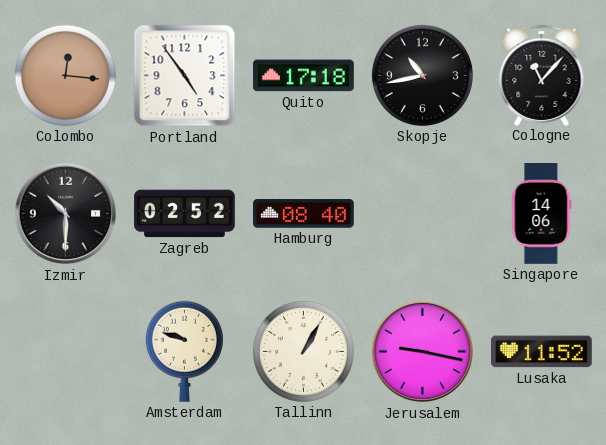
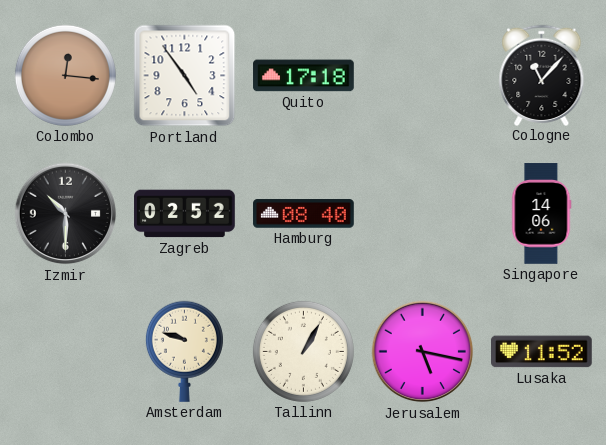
Skopje: 10:43 -> none
Jerusalem: 9:17 -> 5:17
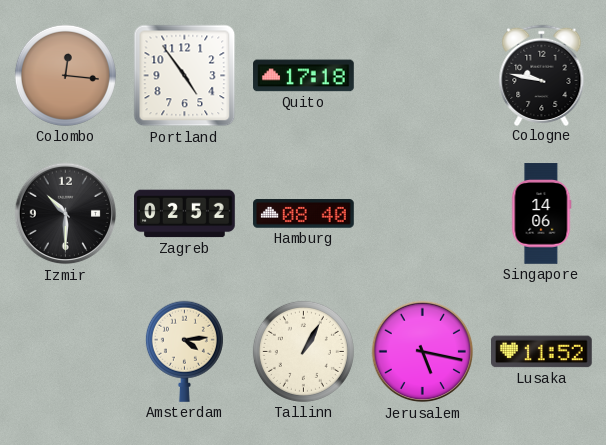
Cologne: 11:07 -> 9:47
Amsterdam: 9:48 -> 4:14
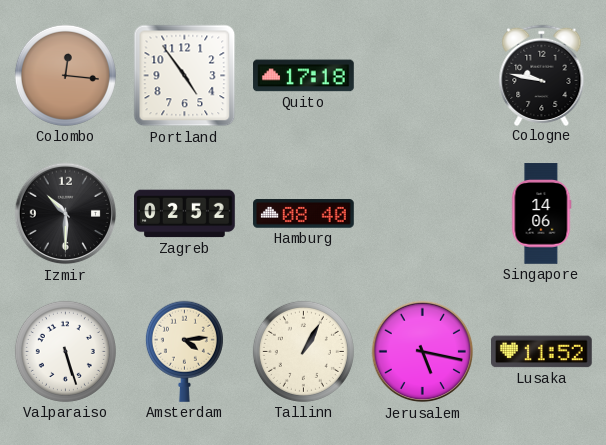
Valparaiso: none -> 5:27
